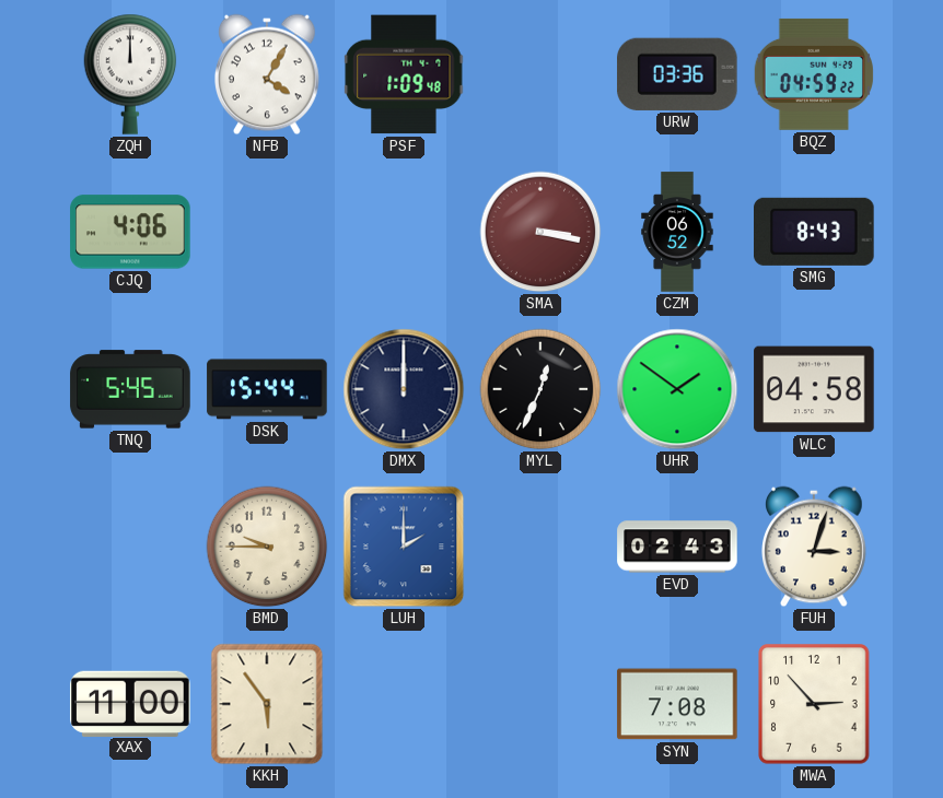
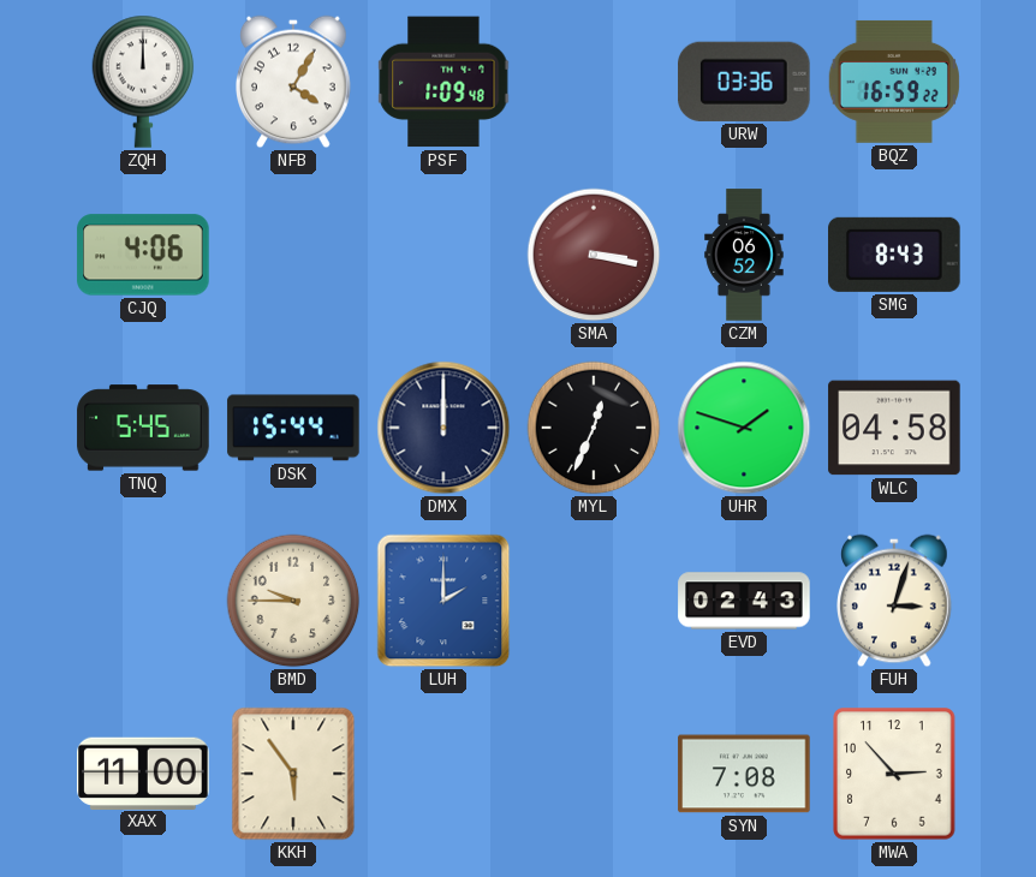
BQZ: 04:59 -> 16:59
UHR: 1:51 -> 1:48
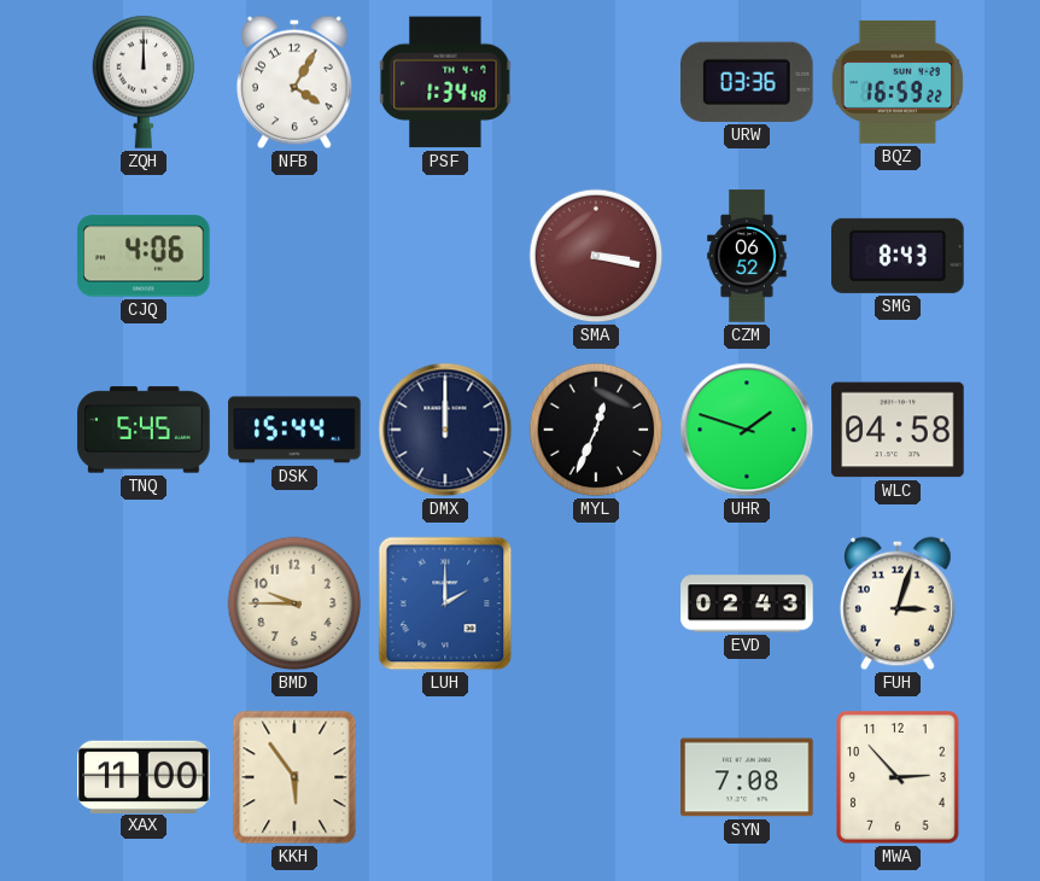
PSF: 1:09 -> 1:34
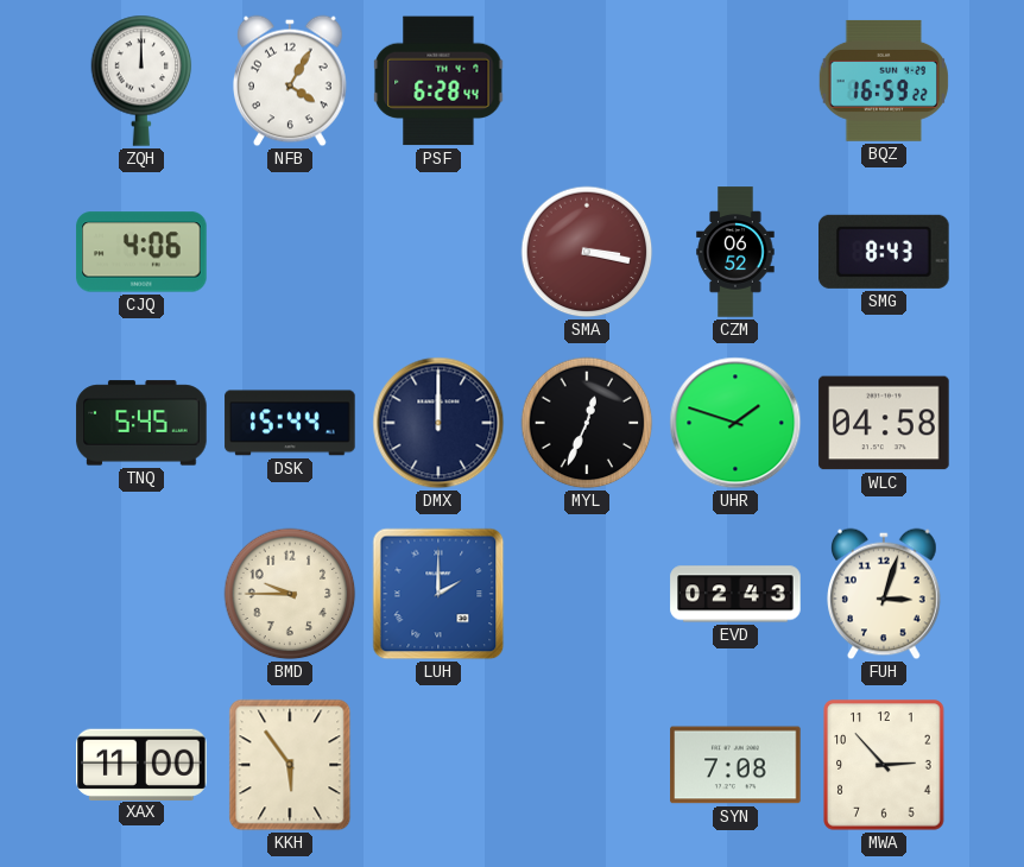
PSF: 1:34 -> 6:28
URW: 03:36 -> none
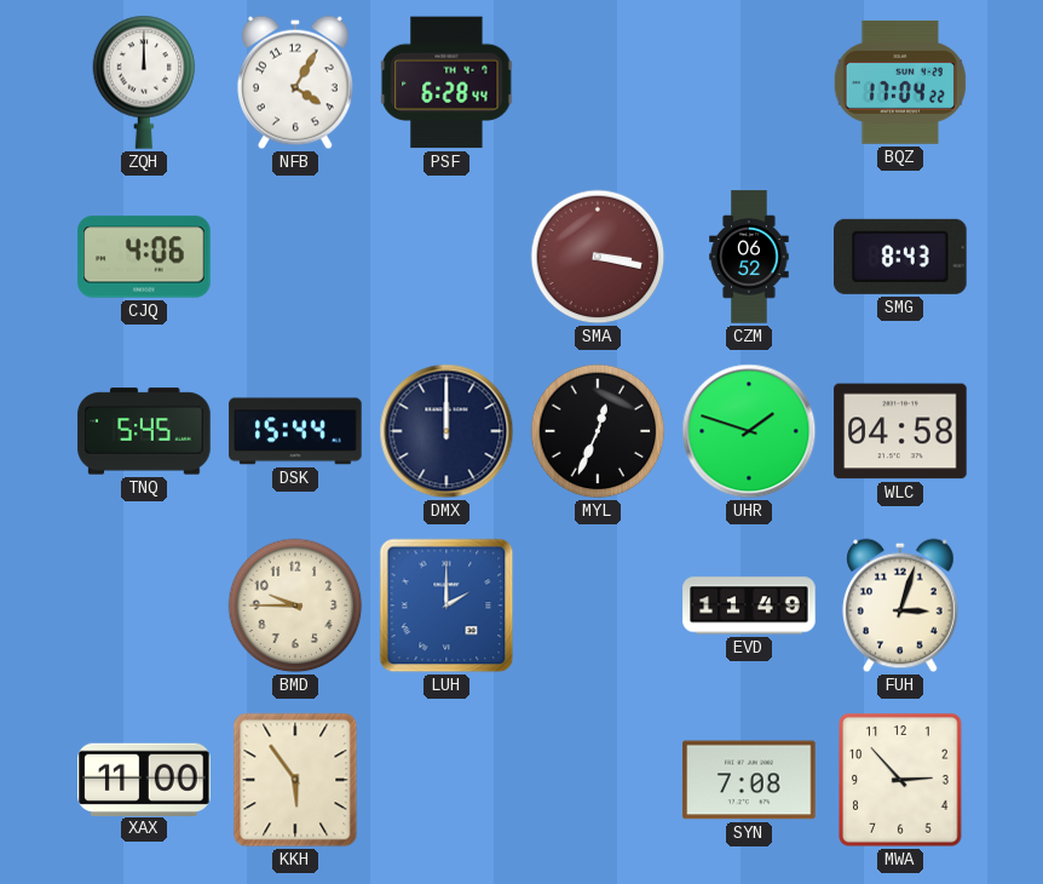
BQZ: 16:59 -> 17:04
EVD: 02:43 -> 11:49
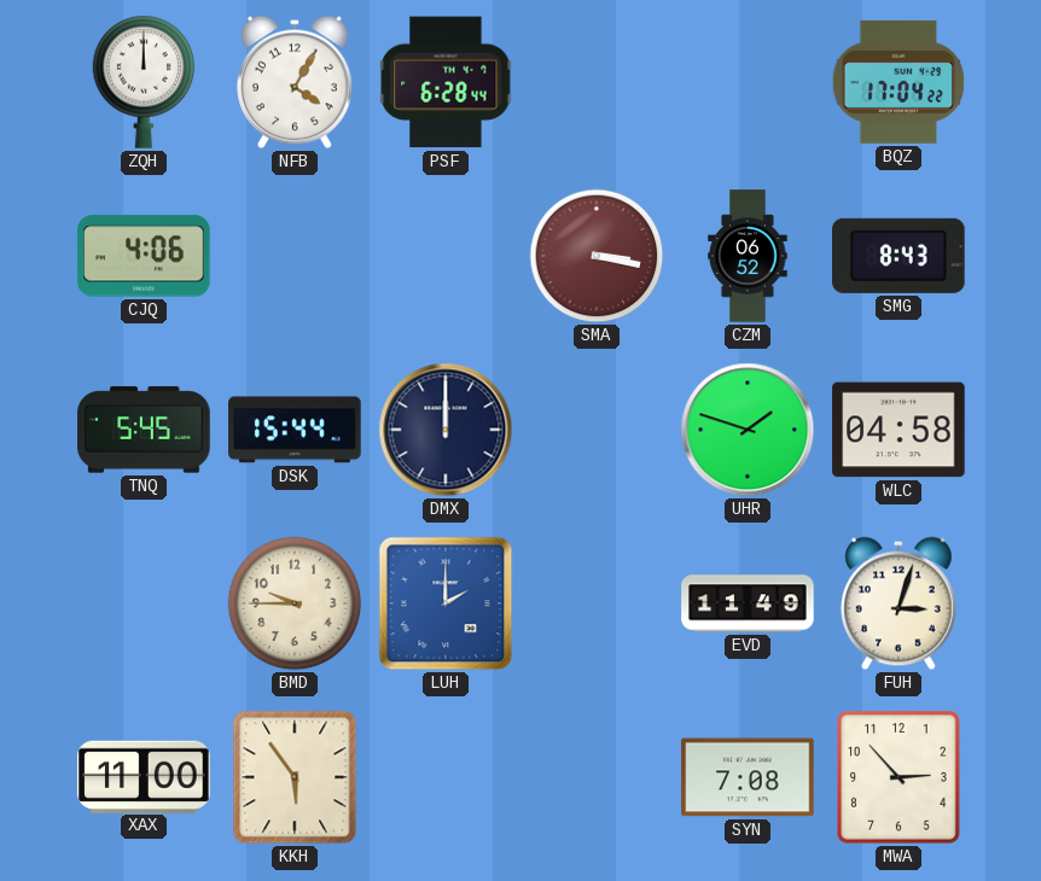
MYL: 12:34 -> none
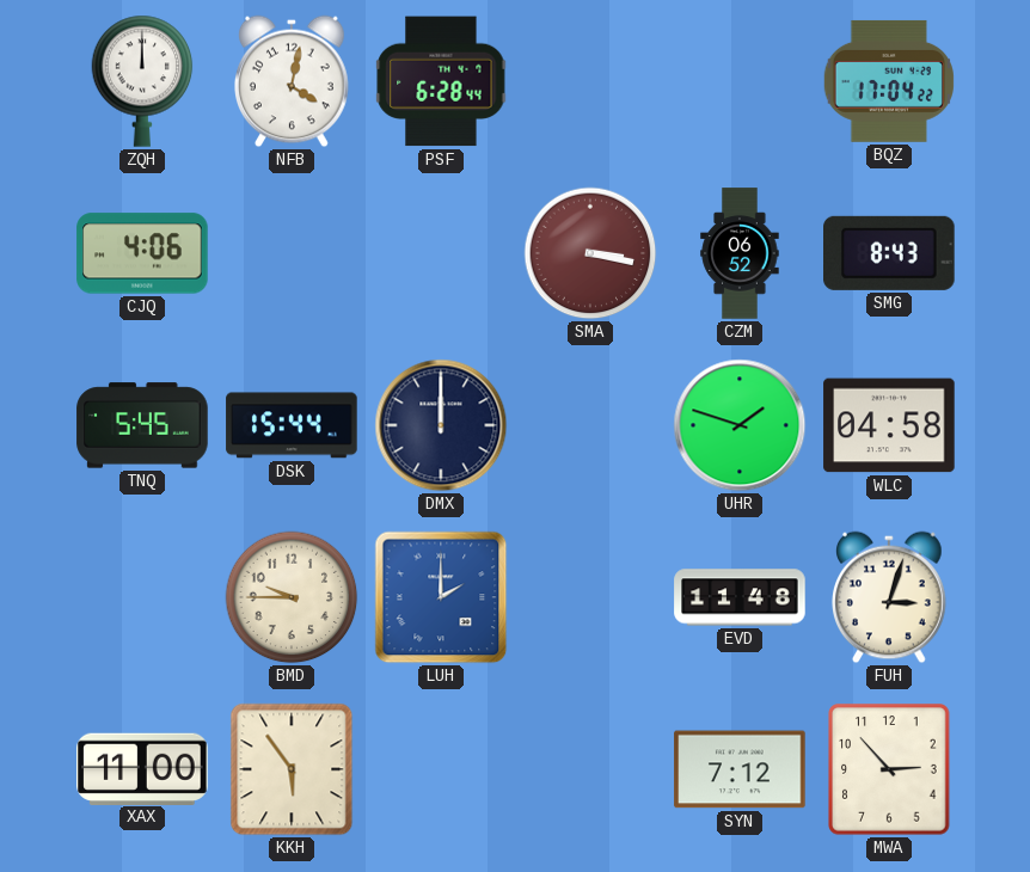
NFB: 4:05 -> 4:02
EVD: 11:49 -> 11:48
SYN: 7:08 -> 7:12
